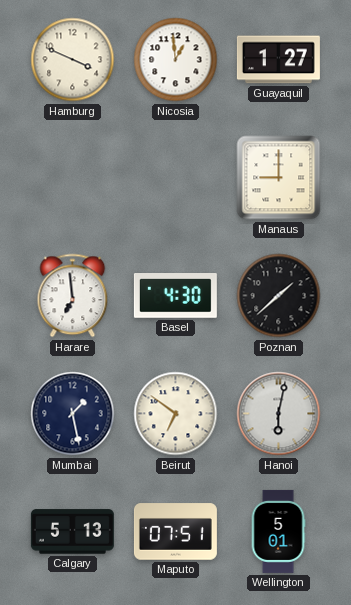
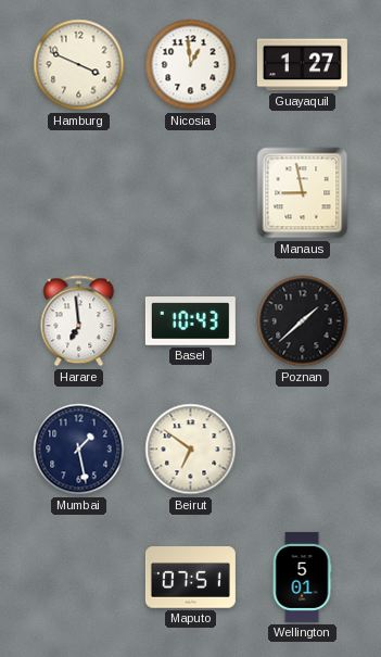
Manaus: 9:00 -> 8:58
Basel: 4:30 -> 10:43
Hanoi: 6:02 -> none
Calgary: 5:13 -> none
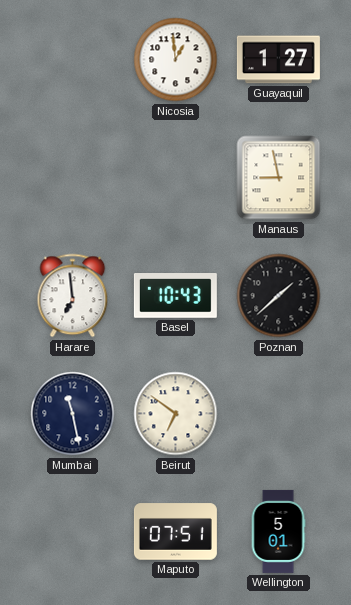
Hamburg: 3:49 -> none
Mumbai: 1:28 -> 11:28
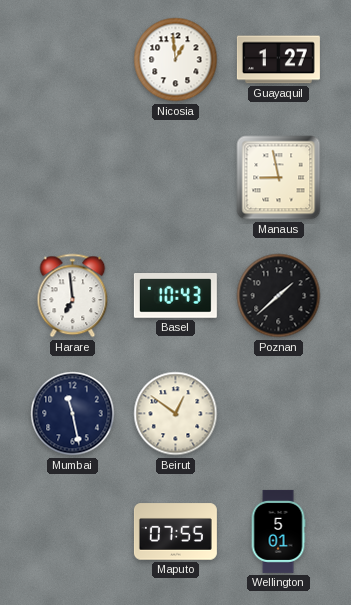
Beirut: 6:51 -> 12:51
Maputo: 07:51 -> 07:55
